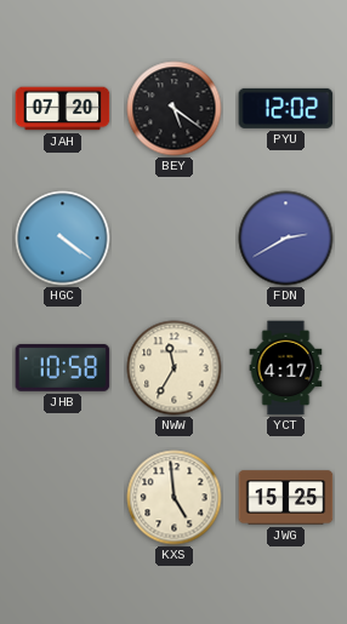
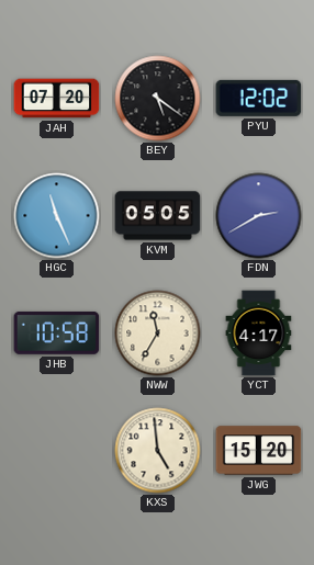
HGC: 4:21 -> 11:26
KVM: none -> 05:05
JWG: 15:25 -> 15:20
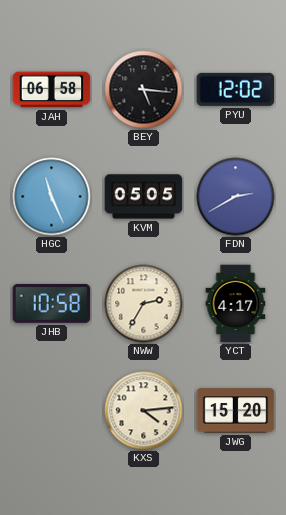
JAH: 07:20 -> 06:58
BEY: 5:21 -> 5:16
NWW: 11:35 -> 2:35
KXS: 4:59 -> 4:14
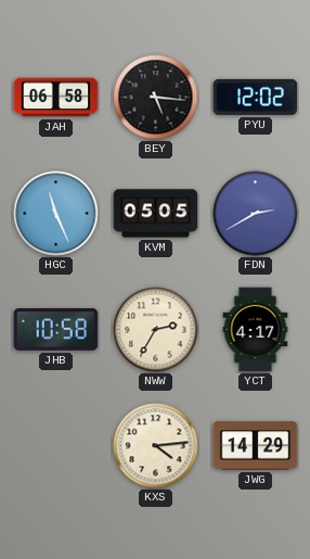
JWG: 15:20 -> 14:29
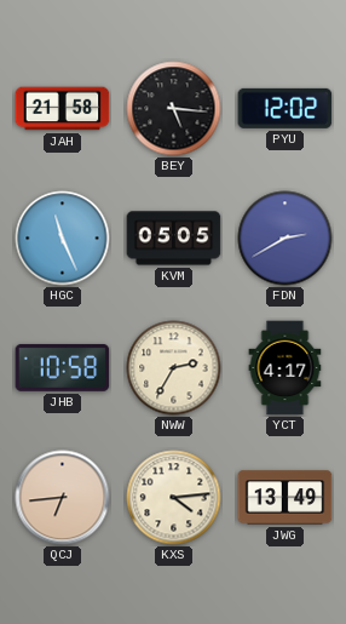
JAH: 06:58 -> 21:58
QCJ: none -> 6:44
JWG: 14:29 -> 13:49
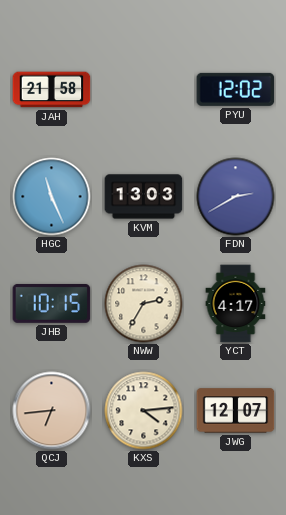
BEY: 5:16 -> none
KVM: 05:05 -> 13:03
JHB: 10:58 -> 10:15
JWG: 13:49 -> 12:07
